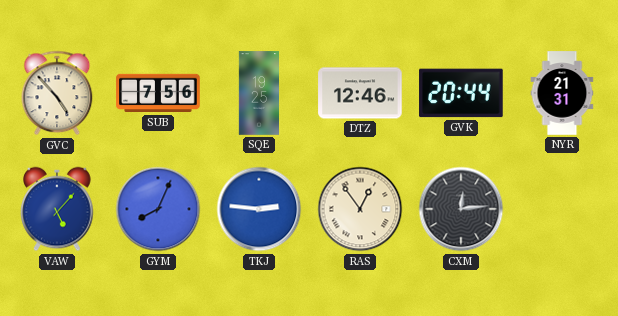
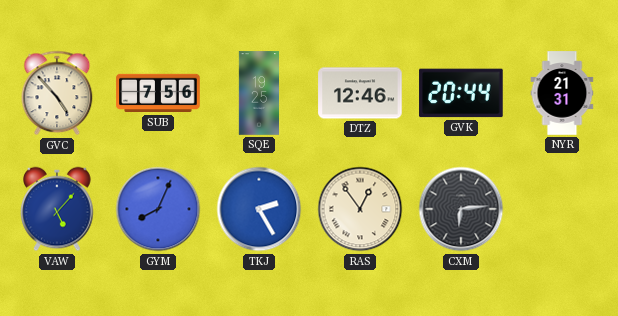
TKJ: 2:46 -> 2:25
CXM: 12:14 -> 6:14
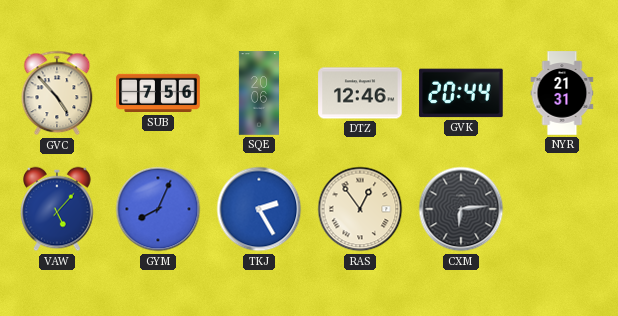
SQE: 19:25 -> 20:06
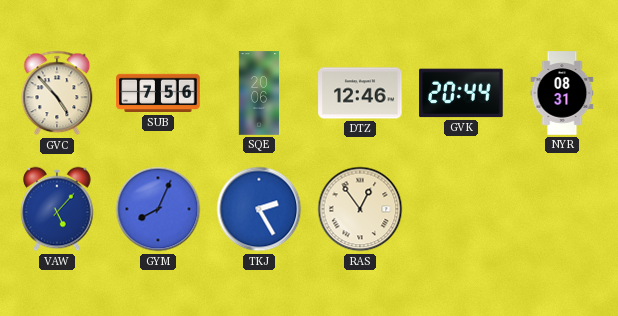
NYR: 21:31 -> 08:31
CXM: 6:14 -> none
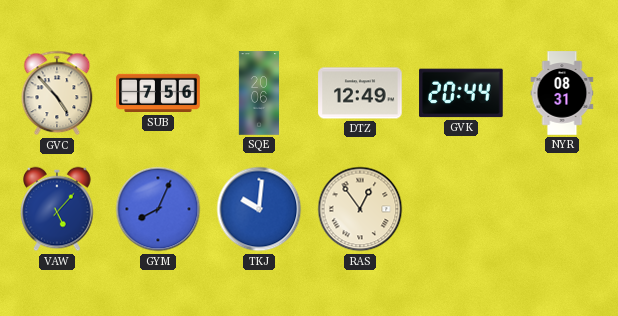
DTZ: 12:46 -> 12:49
TKJ: 2:25 -> 10:01
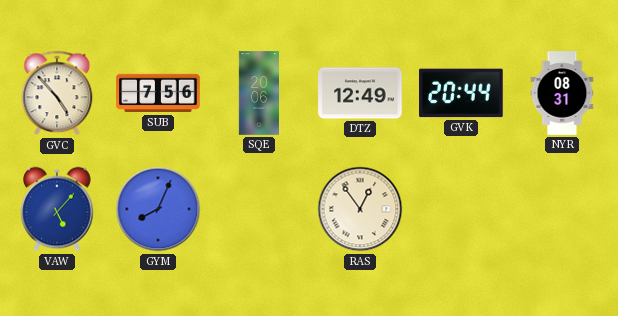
TKJ: 10:01 -> none
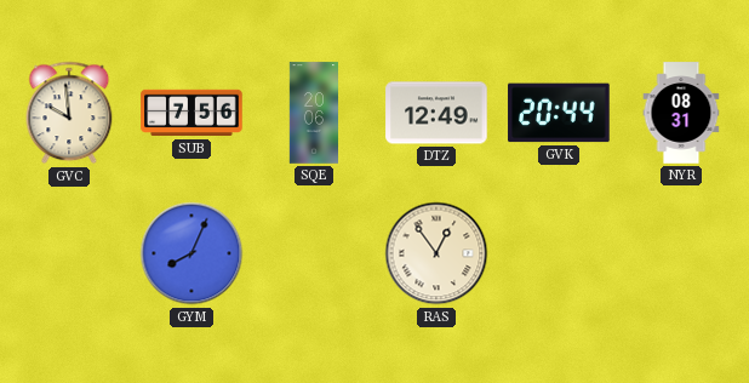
GVC: 4:53 -> 9:59
VAW: 5:07 -> none
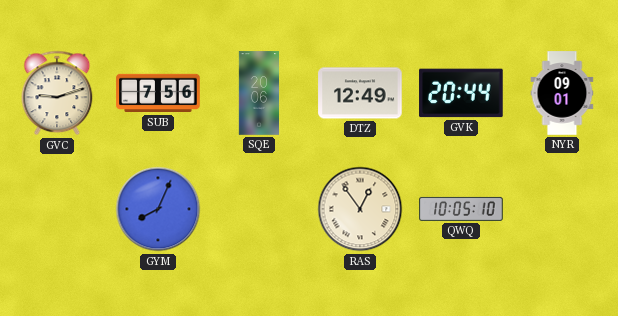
GVC: 9:59 -> 9:12
NYR: 08:31 -> 09:01
QWQ: none -> 10:05
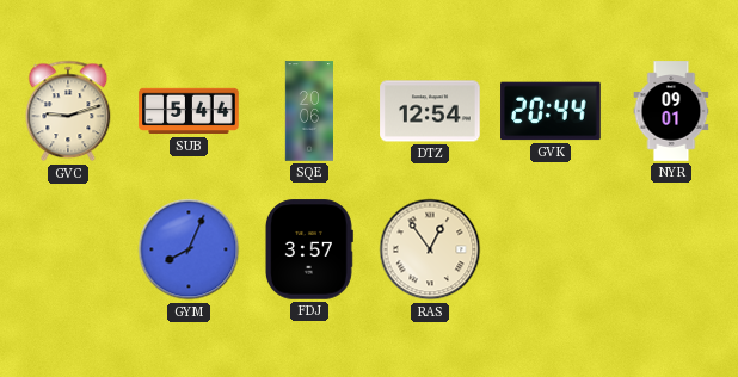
SUB: 7:56 -> 5:44
DTZ: 12:49 -> 12:54
FDJ: none -> 3:57
QWQ: 10:05 -> none
